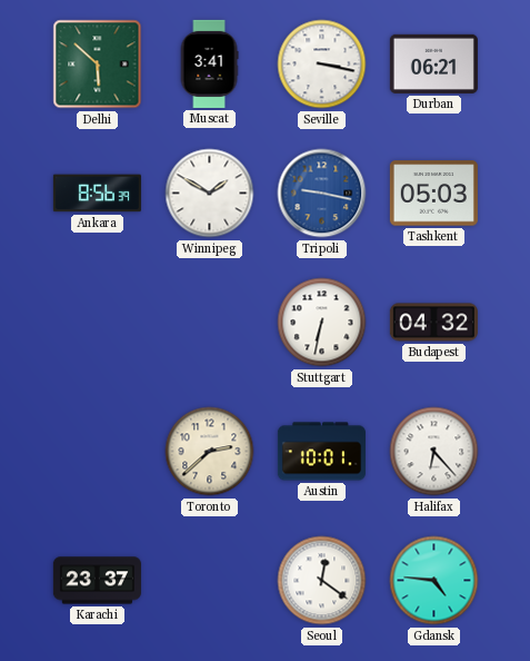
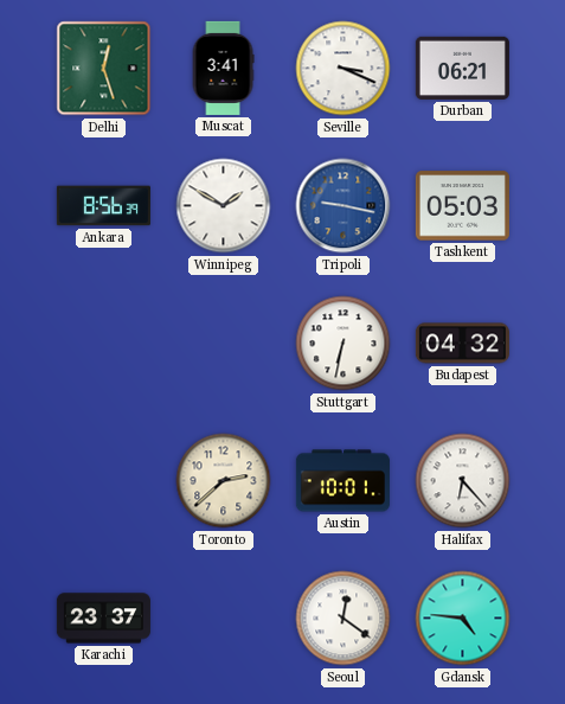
Delhi: 5:52 -> 12:27
Seville: 3:17 -> 3:19
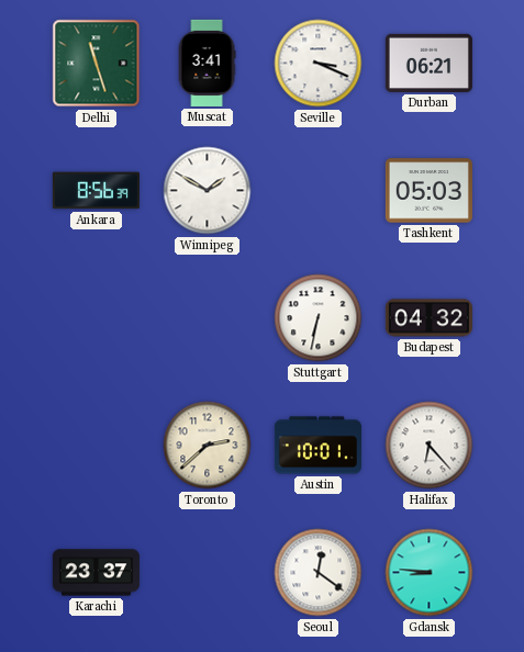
Delhi: 12:27 -> 11:27
Tripoli: 9:17 -> none
Gdansk: 4:46 -> 8:46
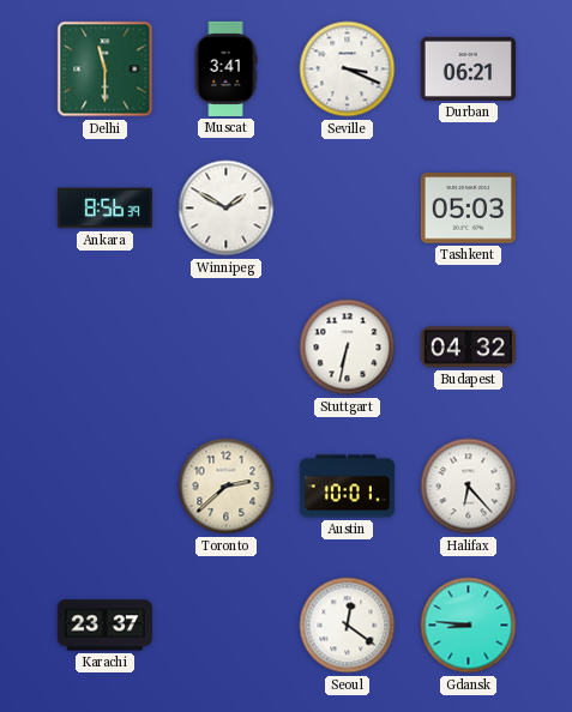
Delhi: 11:27 -> 11:30
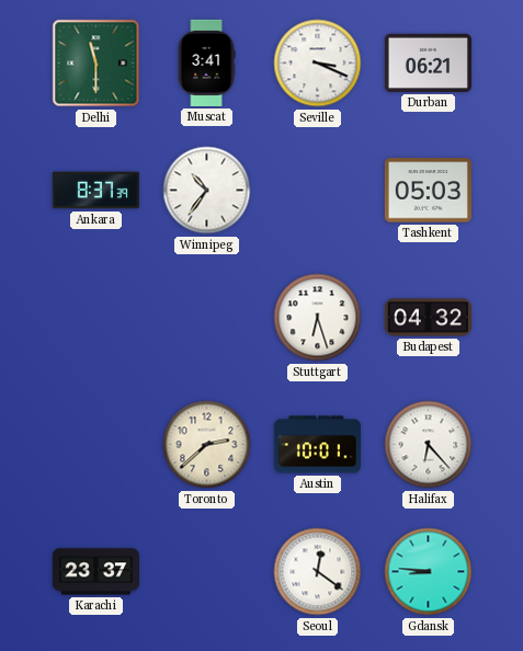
Ankara: 8:56 -> 8:37
Winnipeg: 1:50 -> 10:36
Stuttgart: 6:32 -> 6:27
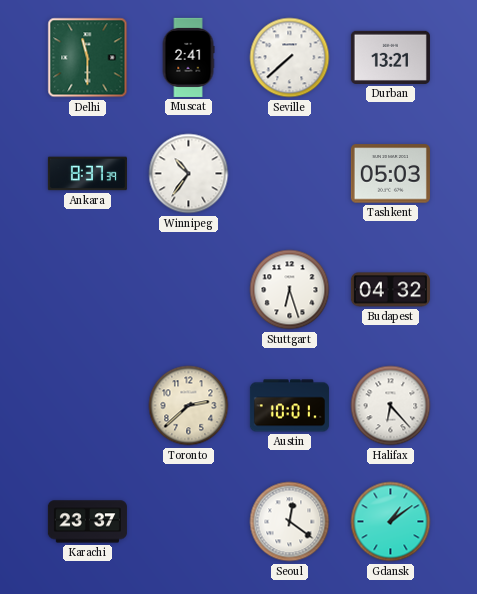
Muscat: 3:41 -> 2:41
Seville: 3:19 -> 7:38
Durban: 06:21 -> 13:21
Gdansk: 8:46 -> 1:09
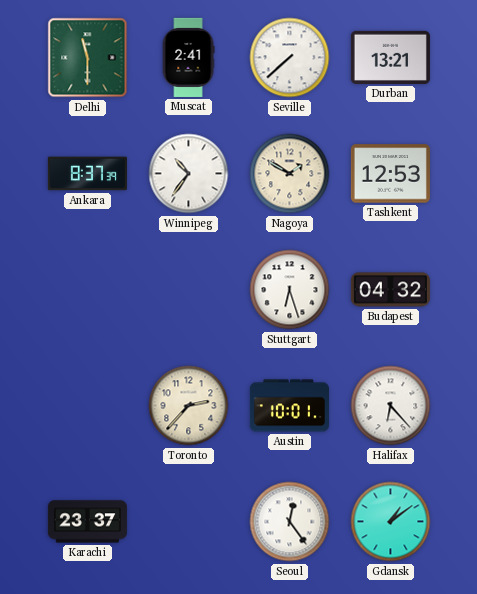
Nagoya: none -> 1:50
Tashkent: 05:03 -> 12:53
Toronto: 2:38 -> 2:37
Seoul: 12:21 -> 12:24
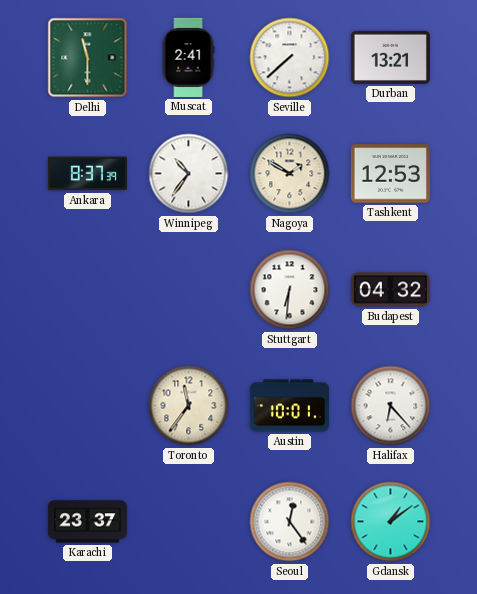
Stuttgart: 6:27 -> 6:31
Toronto: 2:37 -> 11:36
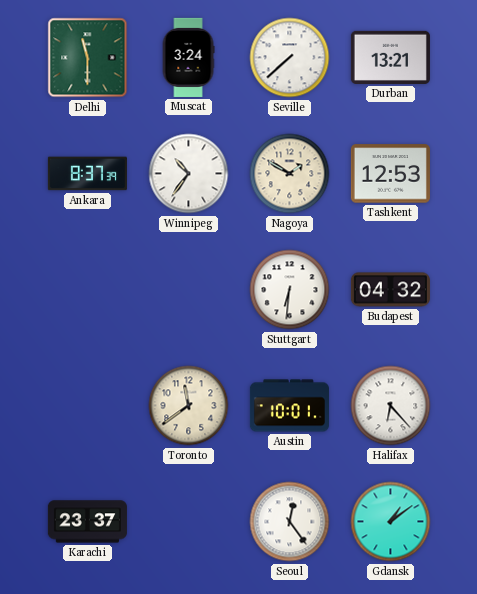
Muscat: 2:41 -> 3:24
Toronto: 11:36 -> 11:39
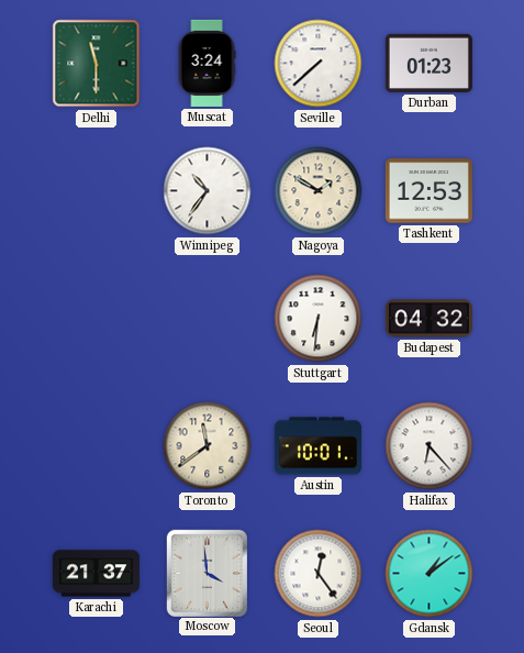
Durban: 13:21 -> 01:23
Ankara: 8:37 -> none
Karachi: 23:37 -> 21:37
Moscow: none -> 3:59
